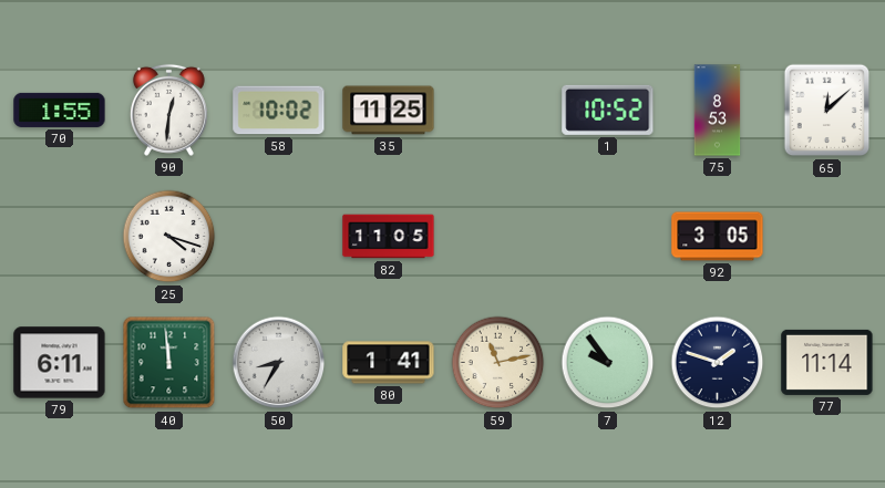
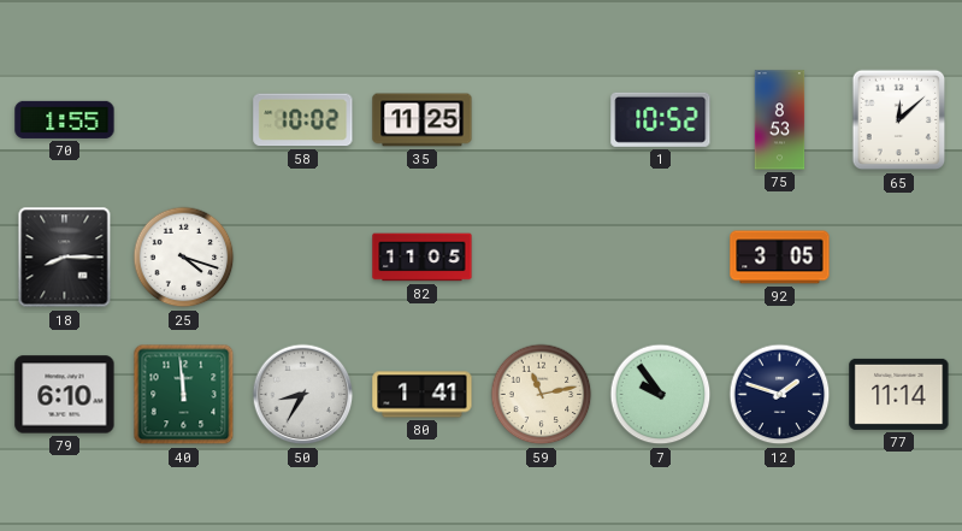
90: 12:31 -> none
18: none -> 8:15
79: 6:11 -> 6:10
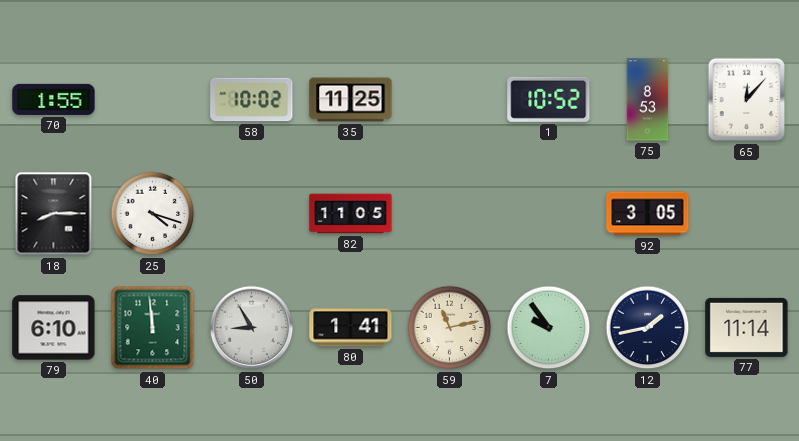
65: 12:08 -> 12:07
50: 8:35 -> 8:55
12: 1:48 -> 1:43
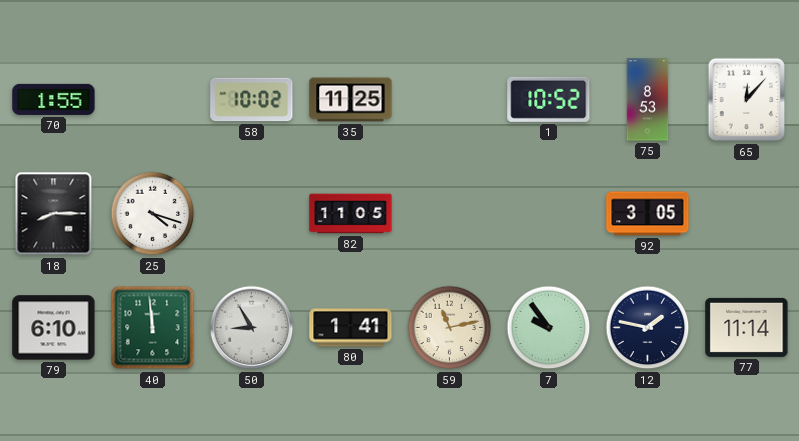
12: 1:43 -> 1:47
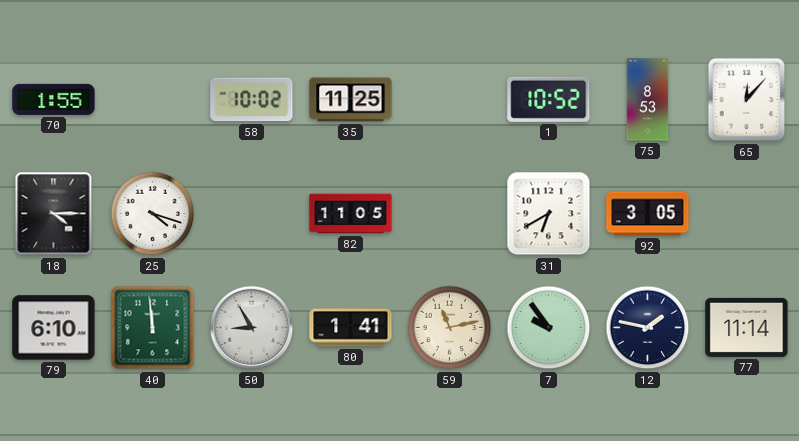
18: 8:15 -> 4:15
31: none -> 6:40
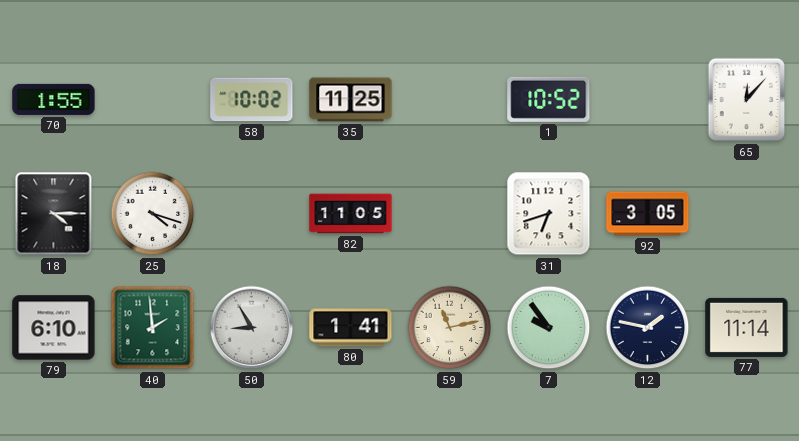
75: 8:53 -> none
31: 6:40 -> 6:42
40: 11:59 -> 1:59
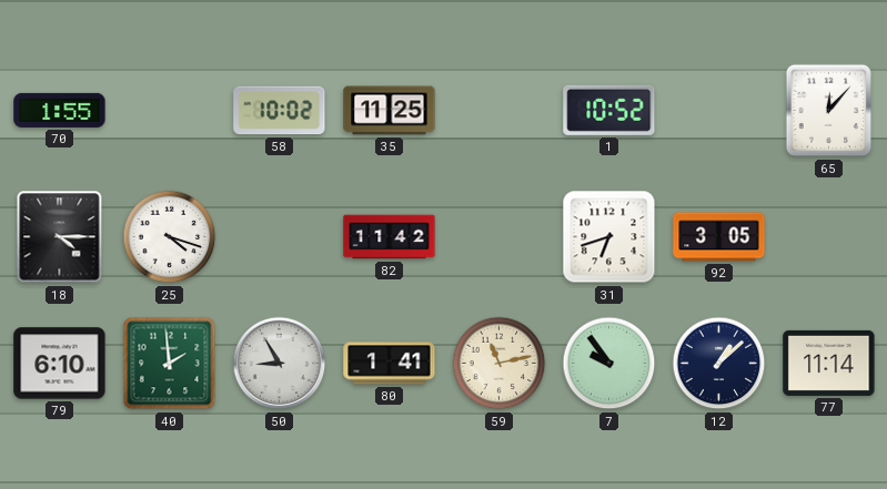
82: 11:05 -> 11:42
12: 1:47 -> 1:08
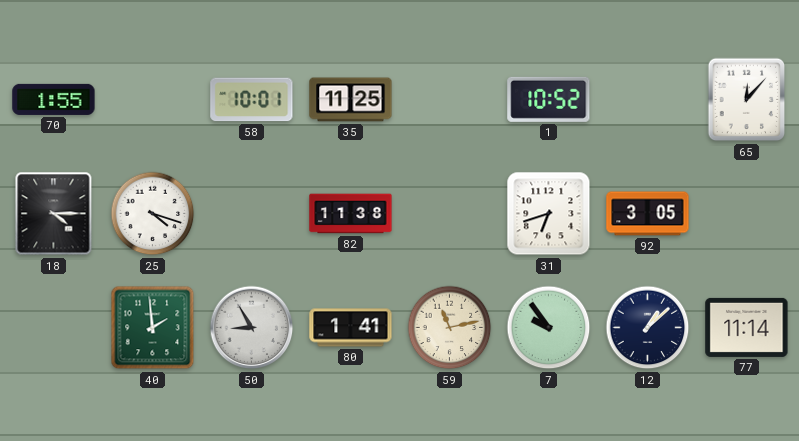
58: 10:02 -> 10:01
82: 11:42 -> 11:38
79: 6:10 -> none
